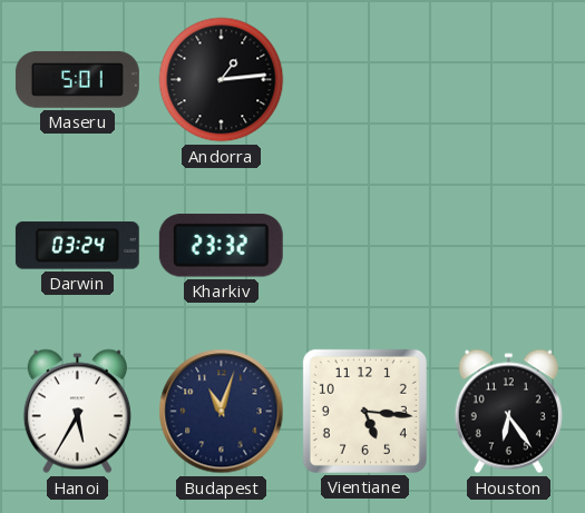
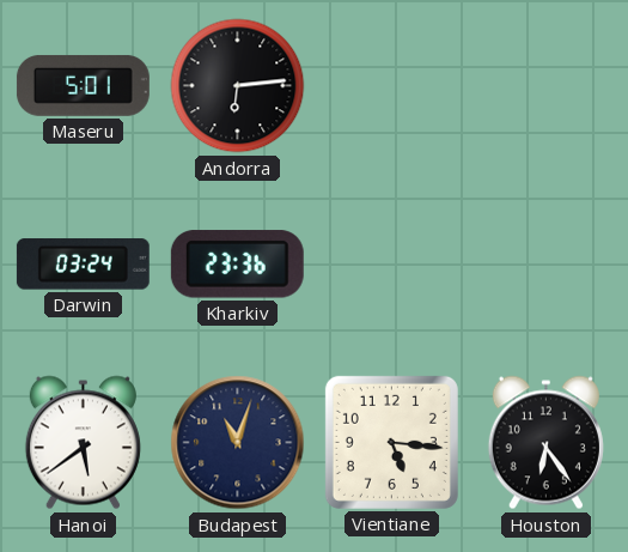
Andorra: 1:14 -> 6:14
Kharkiv: 23:32 -> 23:36
Hanoi: 5:35 -> 5:39
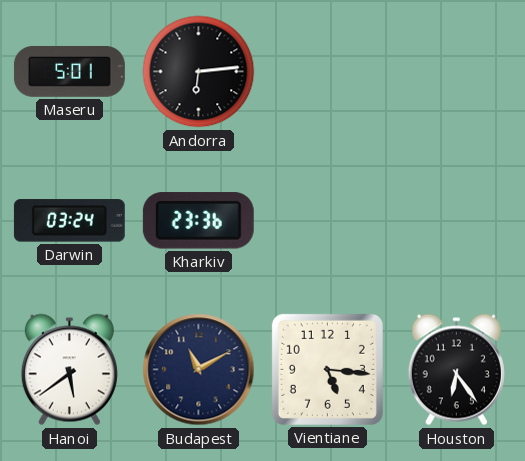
Budapest: 11:03 -> 11:10
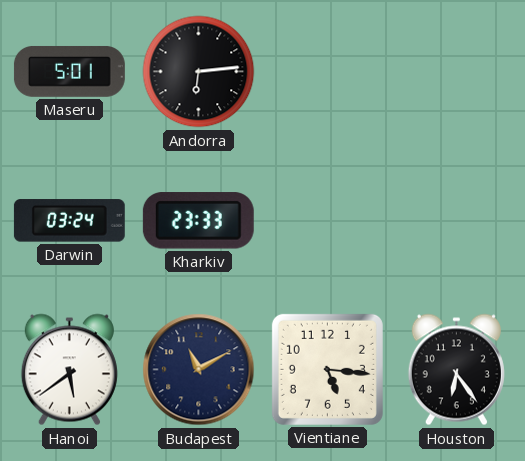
Kharkiv: 23:36 -> 23:33
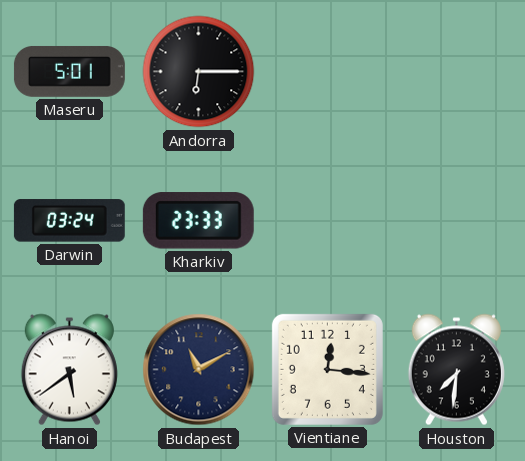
Andorra: 6:14 -> 6:15
Vientiane: 5:16 -> 12:16
Houston: 6:24 -> 7:31
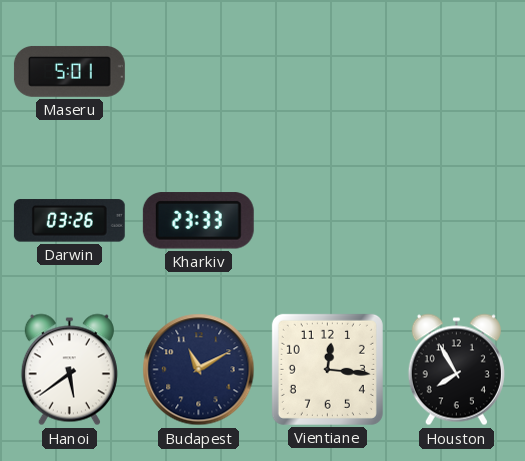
Andorra: 6:15 -> none
Darwin: 03:24 -> 03:26
Houston: 7:31 -> 7:55
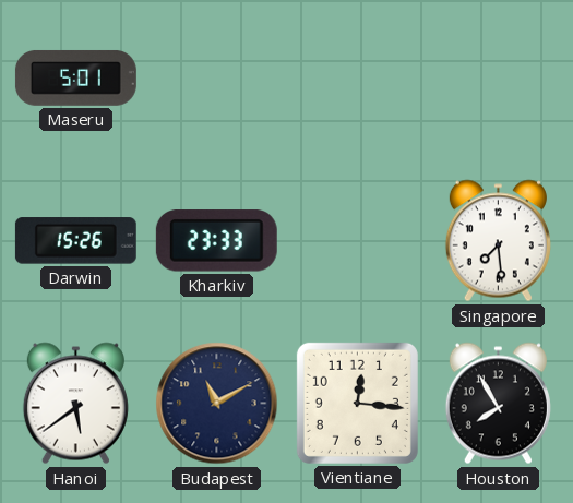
Darwin: 03:26 -> 15:26
Singapore: none -> 7:29
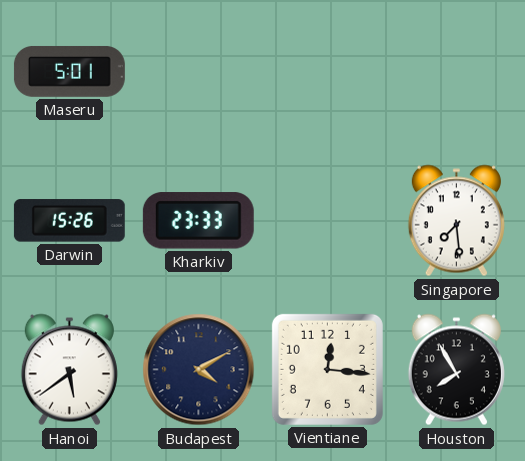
Budapest: 11:10 -> 4:10
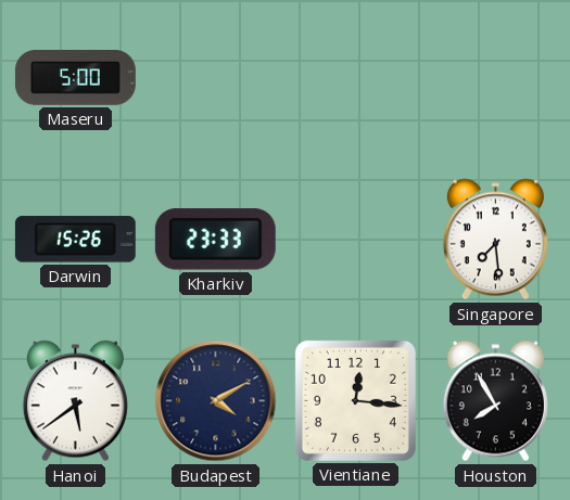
Maseru: 5:01 -> 5:00
